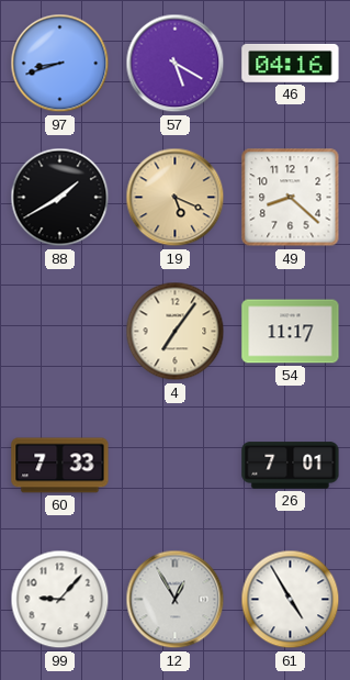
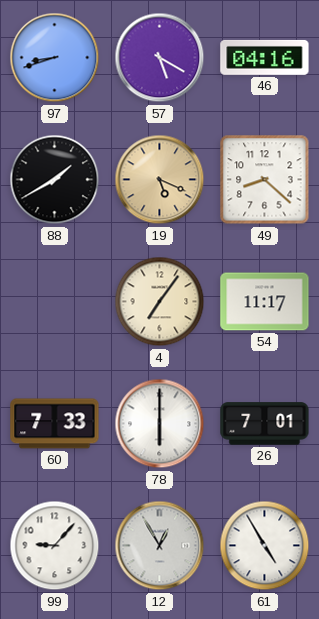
78: none -> 6:00
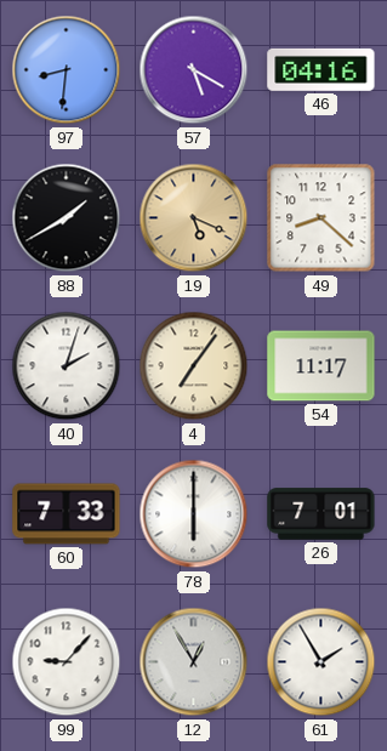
97: 8:42 -> 8:31
40: none -> 2:03
61: 4:55 -> 1:55
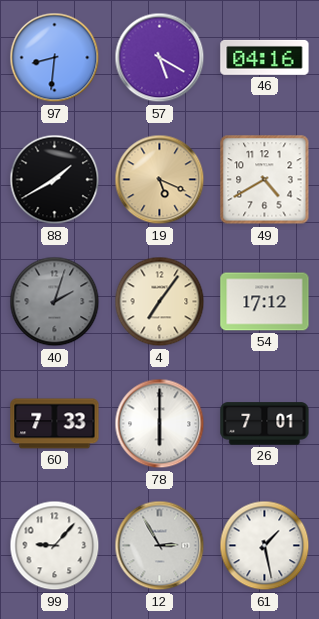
49: 8:22 -> 4:40
40 dial: white -> grey
54: 11:17 -> 17:12
12: 12:55 -> 2:55
61: 1:55 -> 1:28
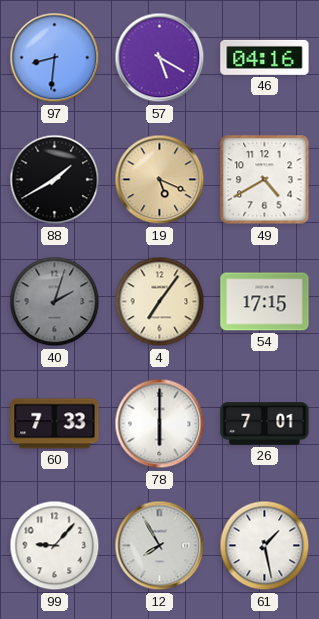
54: 17:12 -> 17:15
12: 2:55 -> 7:55
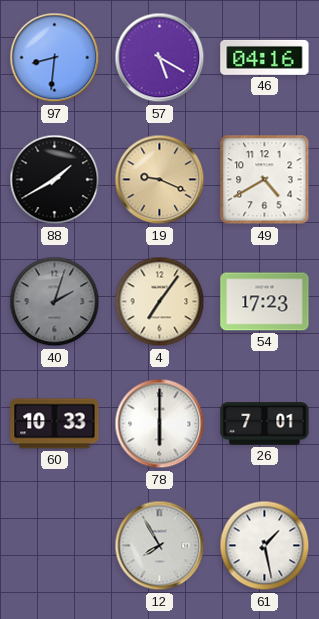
19: 5:19 -> 9:19
54: 17:15 -> 17:23
60: 7:33 -> 10:33
99: 9:07 -> none
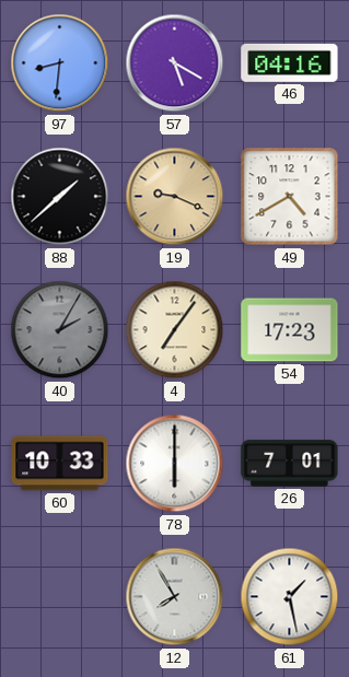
88: 1:40 -> 1:38
40: 2:03 -> 2:05
